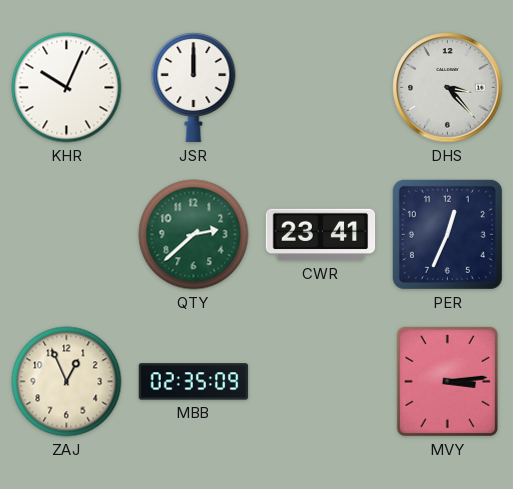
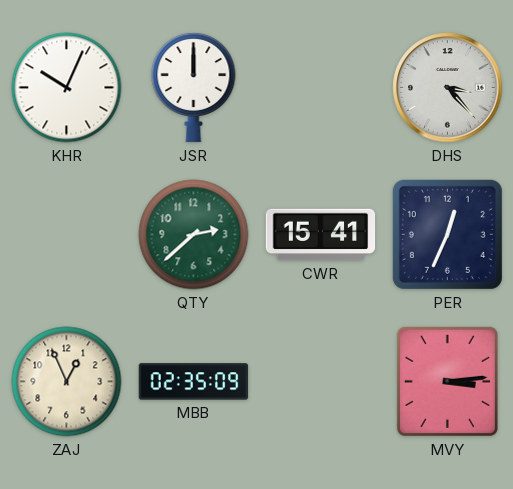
CWR: 23:41 -> 15:41
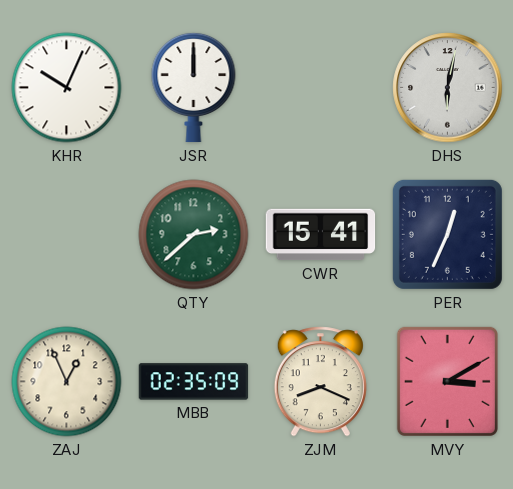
DHS: 3:23 -> 6:02
ZJM: none -> 8:19
MVY: 3:14 -> 3:10
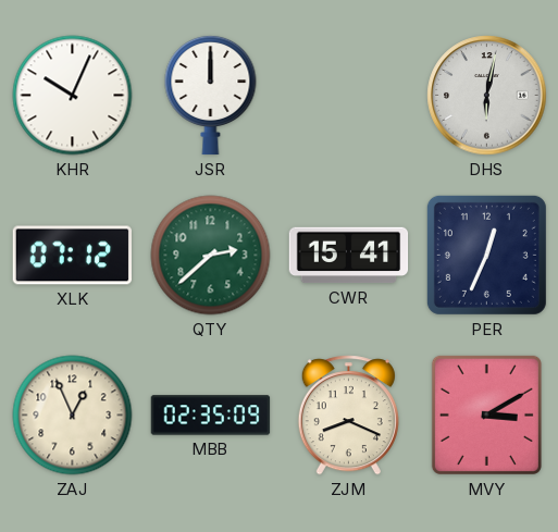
XLK: none -> 07:12
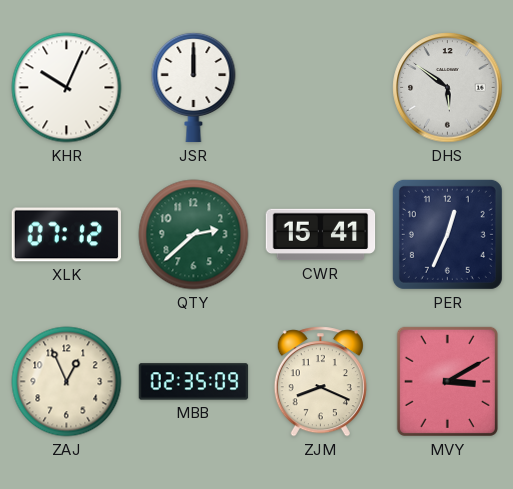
DHS: 6:02 -> 5:51
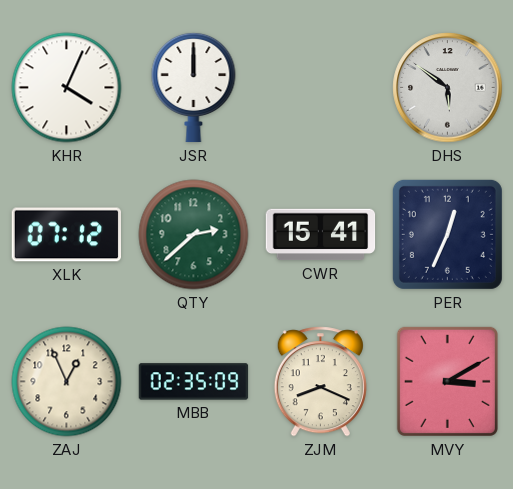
KHR: 10:04 -> 4:04
